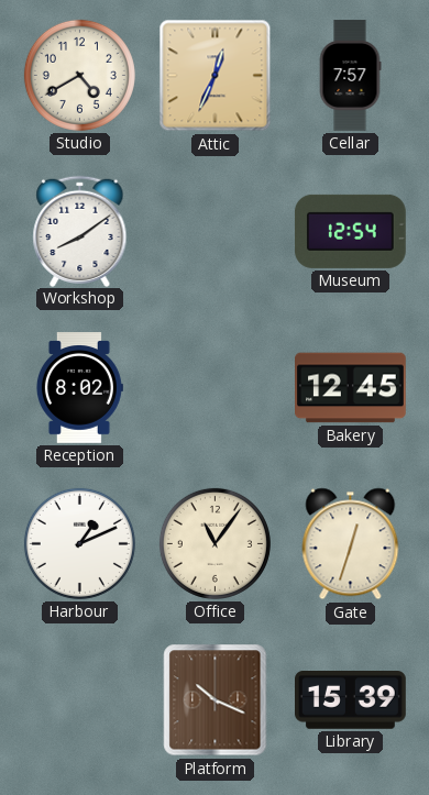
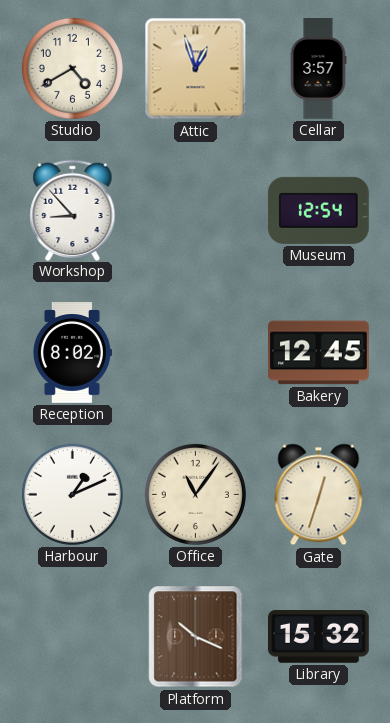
Attic: 12:34 -> 12:57
Cellar: 7:57 -> 3:57
Workshop: 8:09 -> 8:53
Library: 15:39 -> 15:32
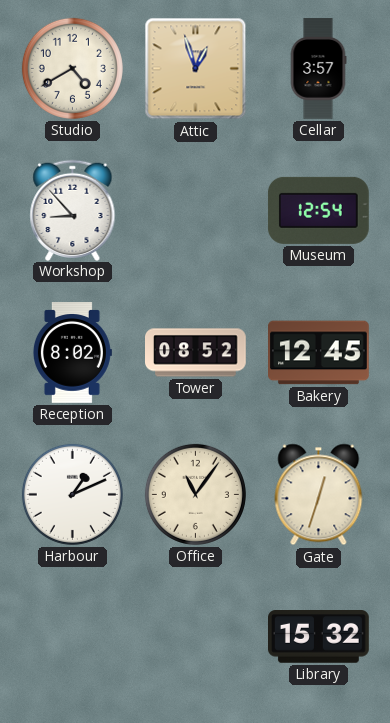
Tower: none -> 08:52
Platform: 10:19 -> none
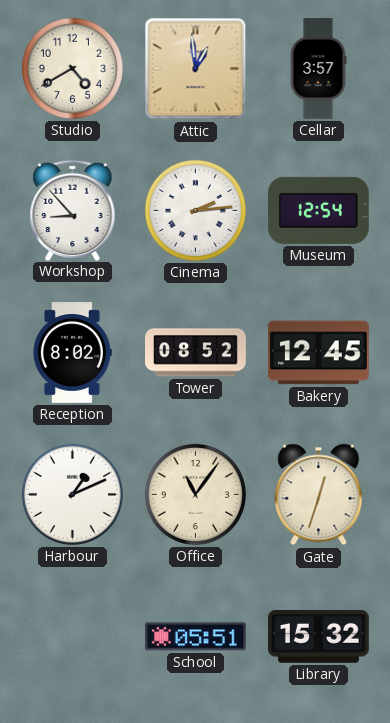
Attic: 12:57 -> 12:59
Cinema: none -> 2:14
School: none -> 05:51
